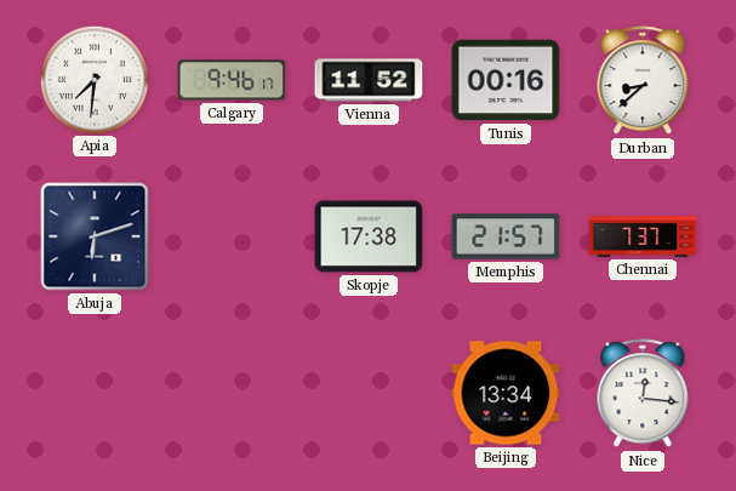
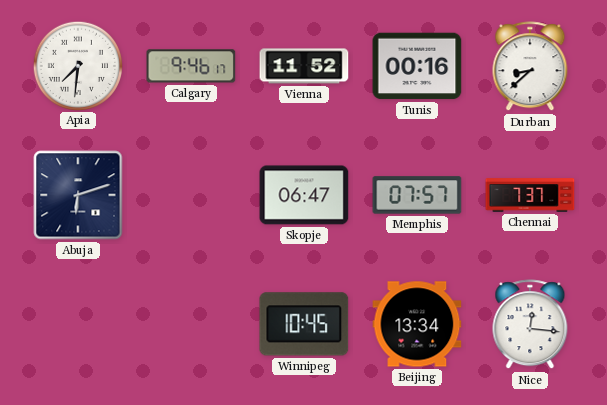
Skopje: 17:38 -> 06:47
Memphis: 21:57 -> 07:57
Winnipeg: none -> 10:45
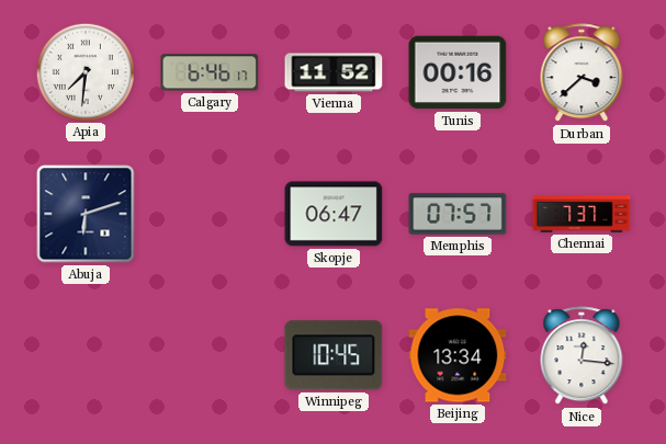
Calgary: 9:46 -> 6:46
Durban: 8:38 -> 3:38
